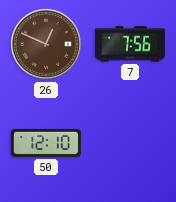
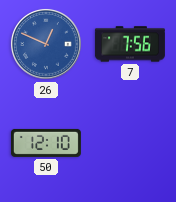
26 dial: brown -> blue
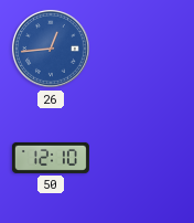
26: 12:49 -> 12:44
7: 7:56 -> none
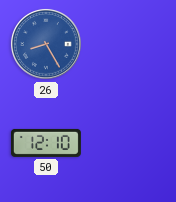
26: 12:44 -> 8:25
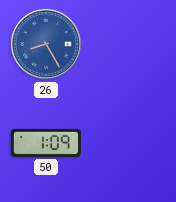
50: 12:10 -> 1:09
